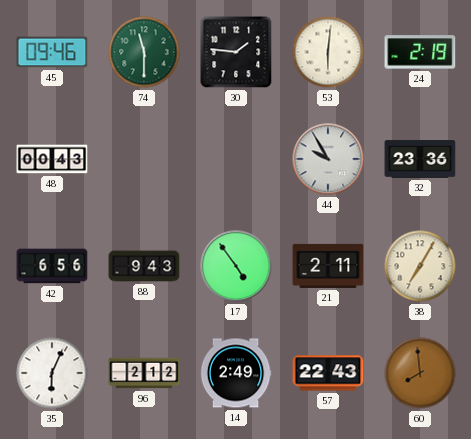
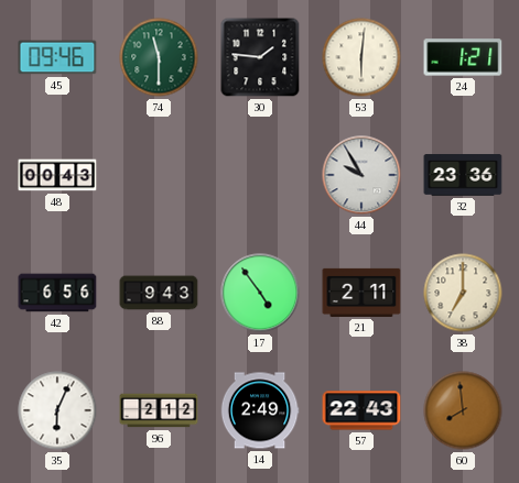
24: 2:19 -> 1:21
38: 7:05 -> 7:00
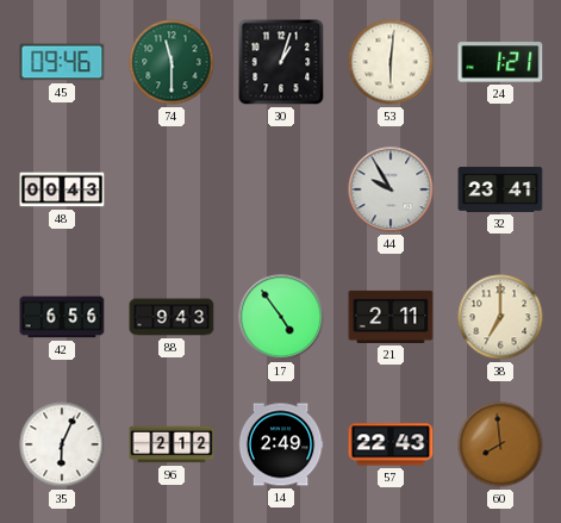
30: 1:46 -> 1:03
32: 23:36 -> 23:41
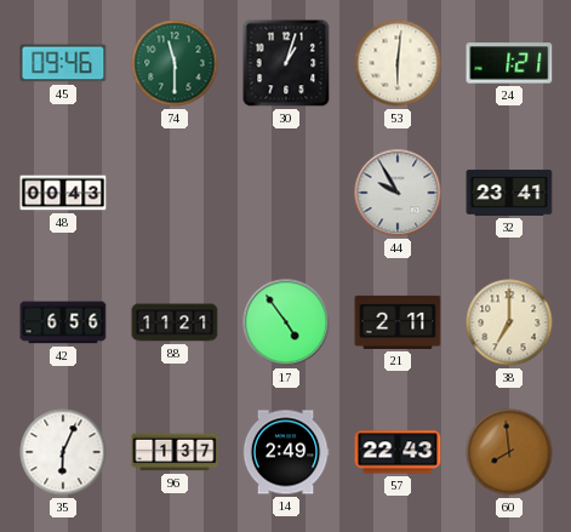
88: 9:43 -> 11:21
96: 2:12 -> 1:37
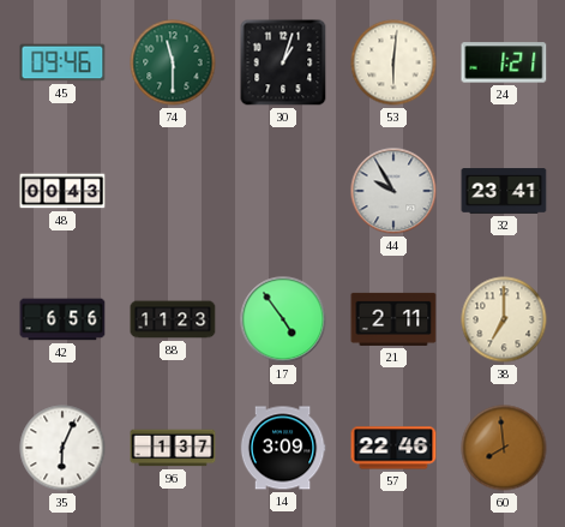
88: 11:21 -> 11:23
14: 2:49 -> 3:09
57: 22:43 -> 22:46
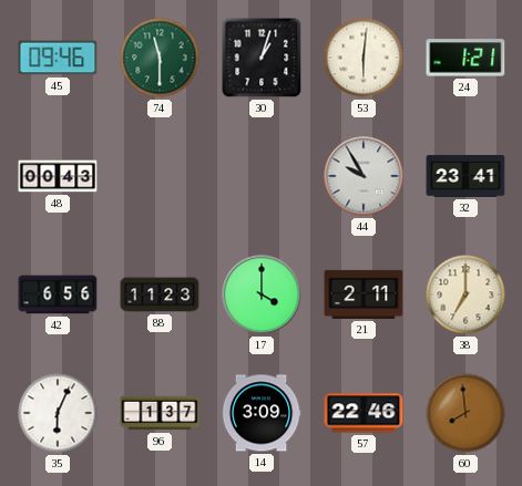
17: 4:54 -> 4:00
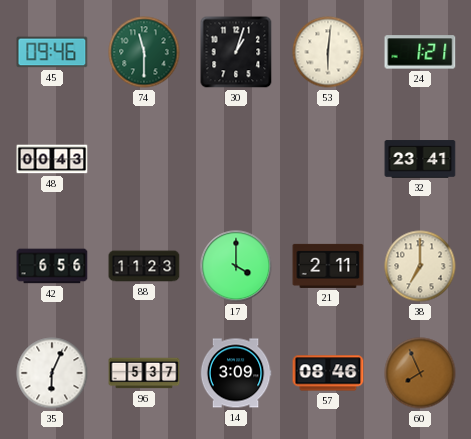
44: 9:55 -> none
96: 1:37 -> 5:37
57: 22:46 -> 08:46
60: 7:59 -> 7:56
